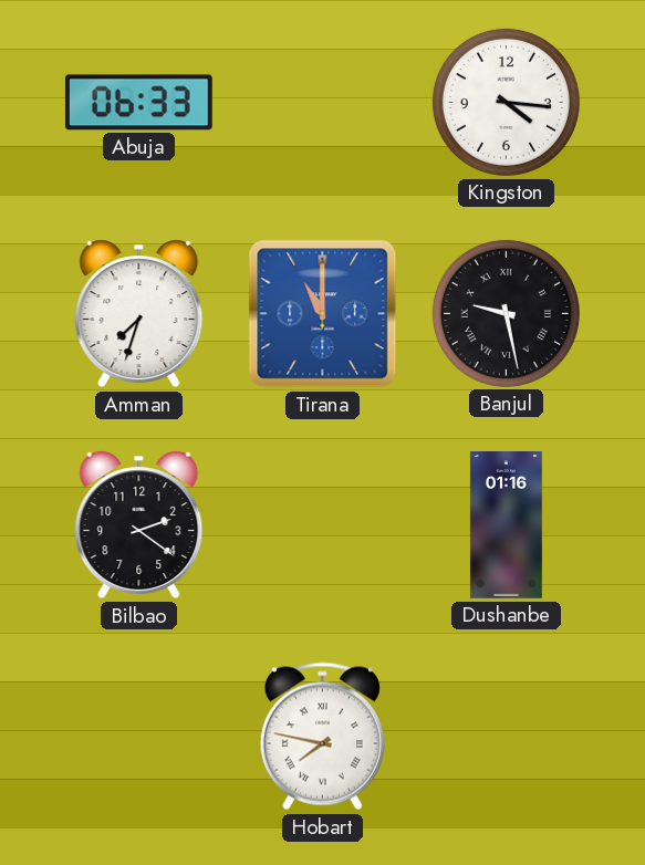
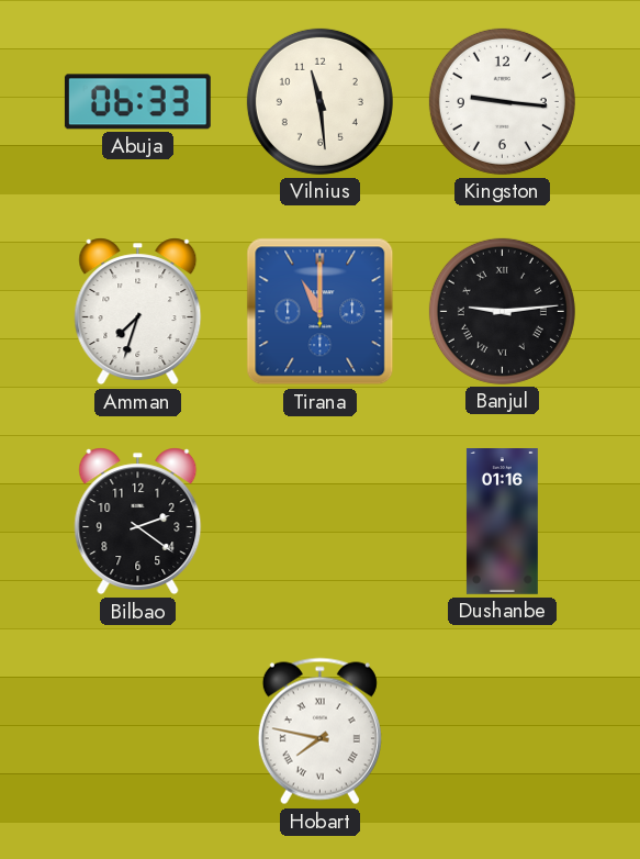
Vilnius: none -> 11:29
Kingston: 4:16 -> 9:16
Banjul: 9:28 -> 9:14
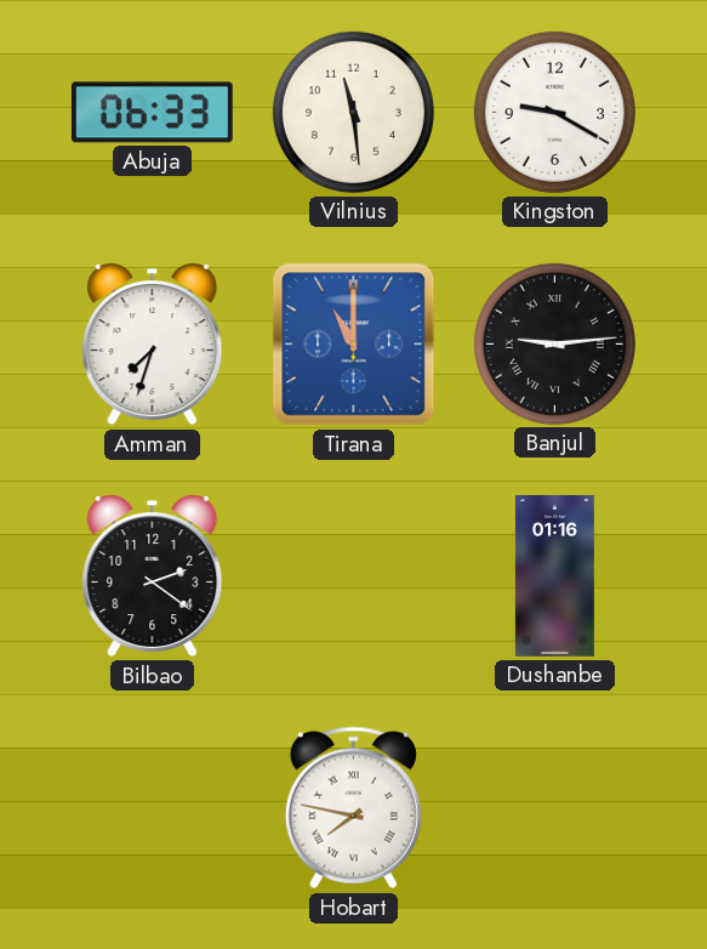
Kingston: 9:16 -> 9:20
